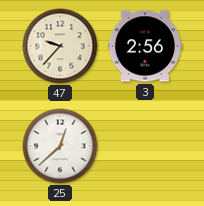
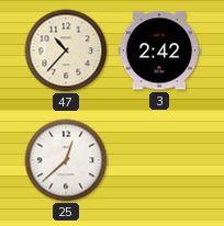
47: 9:37 -> 10:37
3: 2:56 -> 2:42
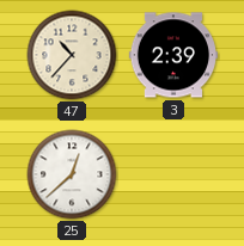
3: 2:42 -> 2:39
